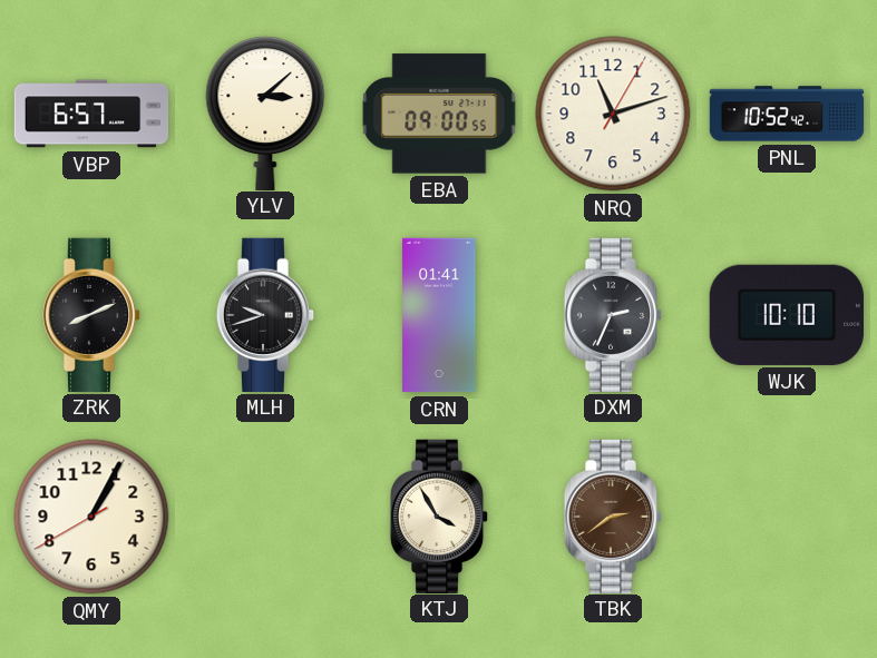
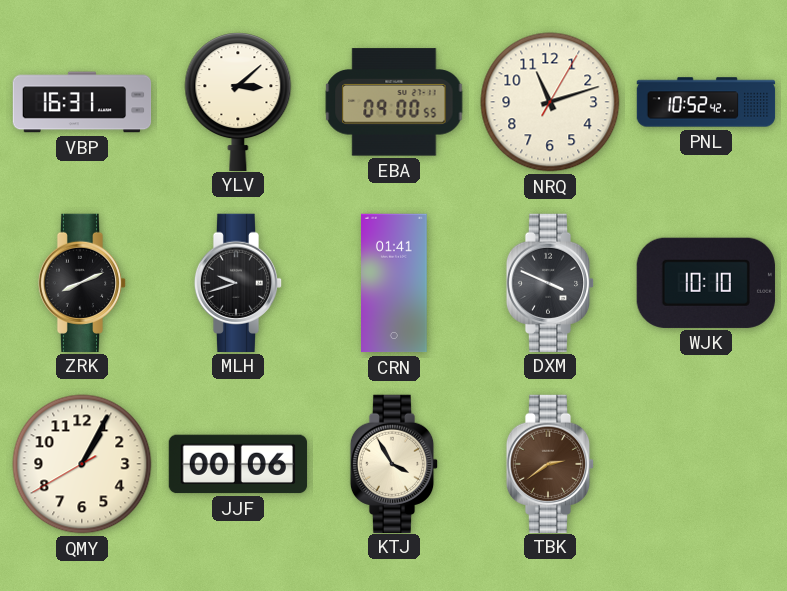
VBP: 6:57 -> 16:31
DXM: 2:34 -> 3:49
JJF: none -> 00:06
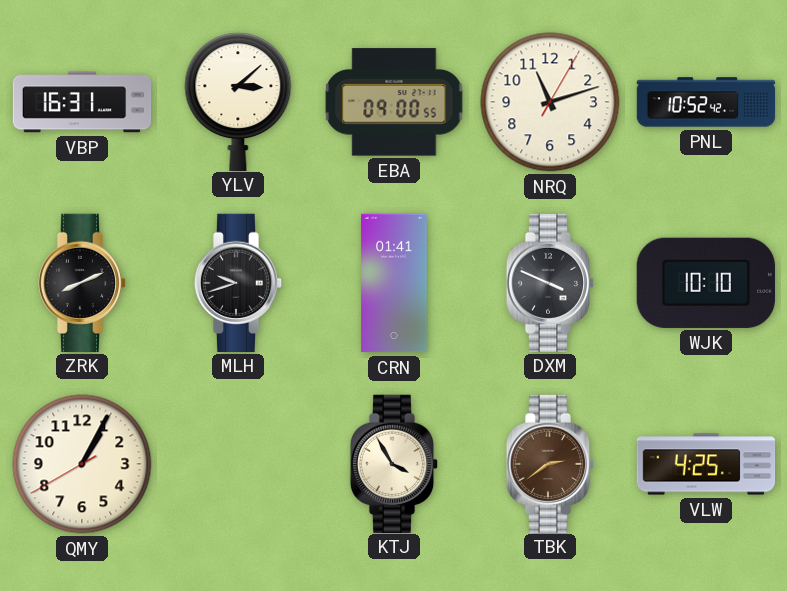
JJF: 00:06 -> none
VLW: none -> 4:25
